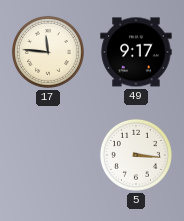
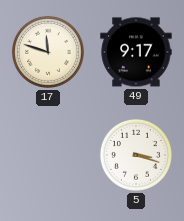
17: 11:46 -> 11:48
5: 3:16 -> 3:18
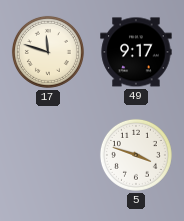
5: 3:18 -> 3:48
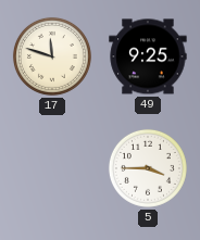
49: 9:17 -> 9:25
5: 3:48 -> 3:45
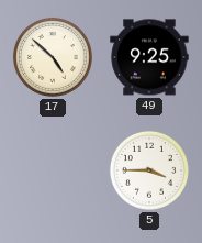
17: 11:48 -> 4:52
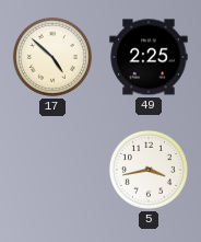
49: 9:25 -> 2:25
5: 3:45 -> 3:43
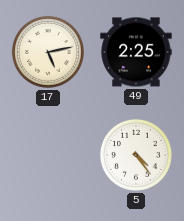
17: 4:52 -> 5:13
5: 3:43 -> 4:24
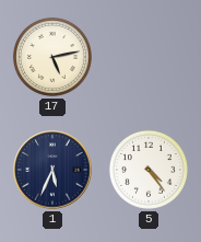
49: 2:25 -> none
1: none -> 5:34
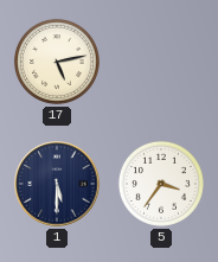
1: 5:34 -> 5:30
5: 4:24 -> 3:36
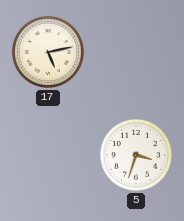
1: 5:30 -> none
5: 3:36 -> 3:33
